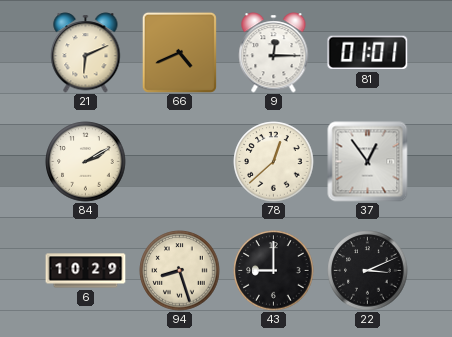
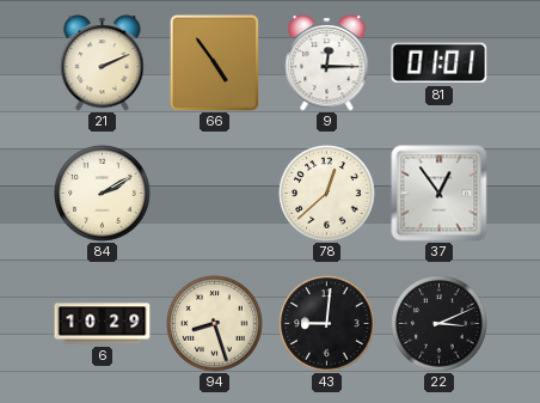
21: 6:11 -> 2:11
66: 4:41 -> 4:54
43: 9:00 -> 9:01
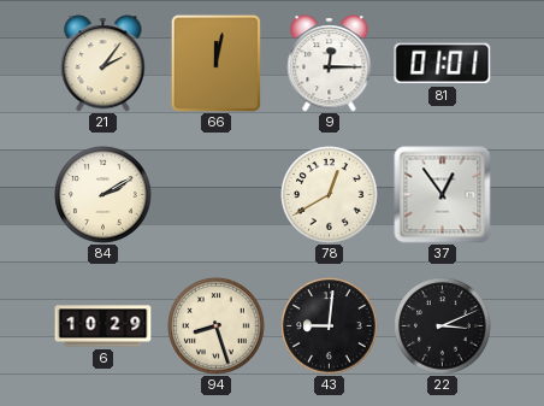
21: 2:11 -> 2:06
66: 4:54 -> 12:02
78: 12:38 -> 12:40
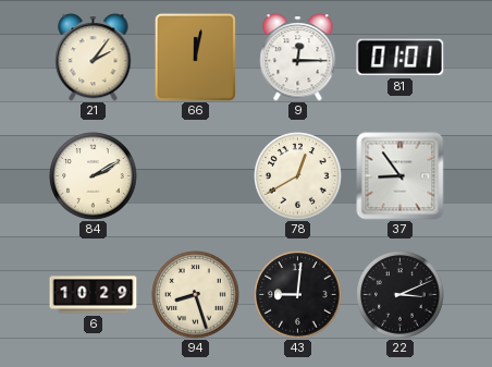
37: 12:54 -> 8:54
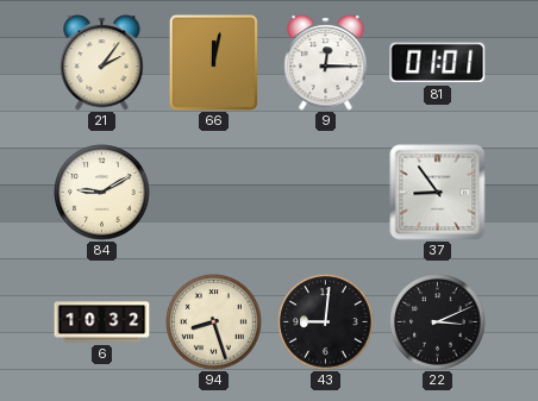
84: 2:10 -> 9:10
78: 12:40 -> none
6: 10:29 -> 10:32
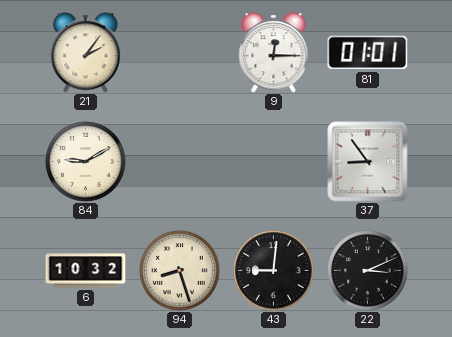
66: 12:02 -> none
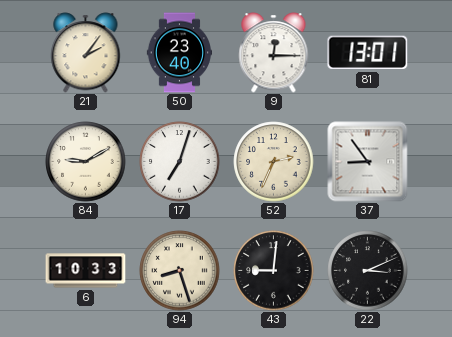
50: none -> 23:40
81: 01:01 -> 13:01
17: none -> 7:03
52: none -> 2:34
6: 10:32 -> 10:33
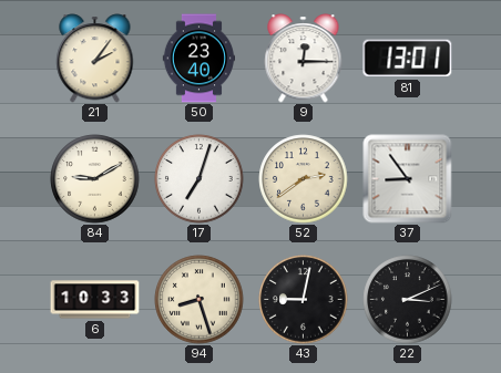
52: 2:34 -> 2:39
43: 9:01 -> 9:02
